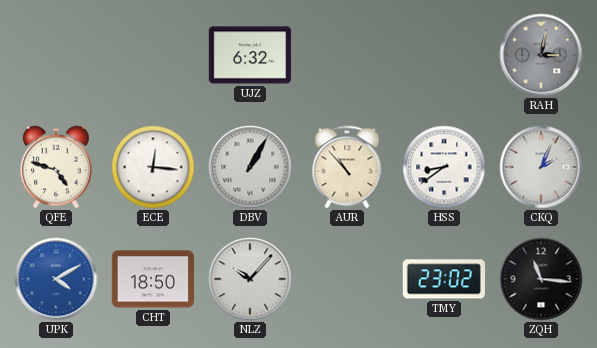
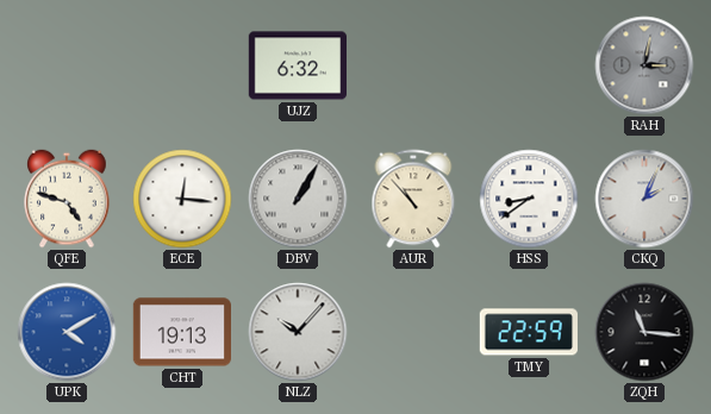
CHT: 18:50 -> 19:13
TMY: 23:02 -> 22:59
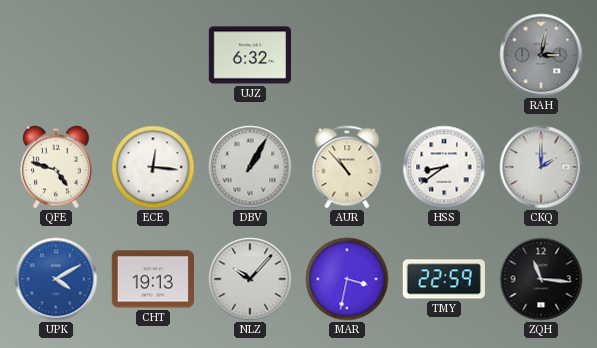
CKQ: 2:04 -> 2:00
MAR: none -> 3:32
